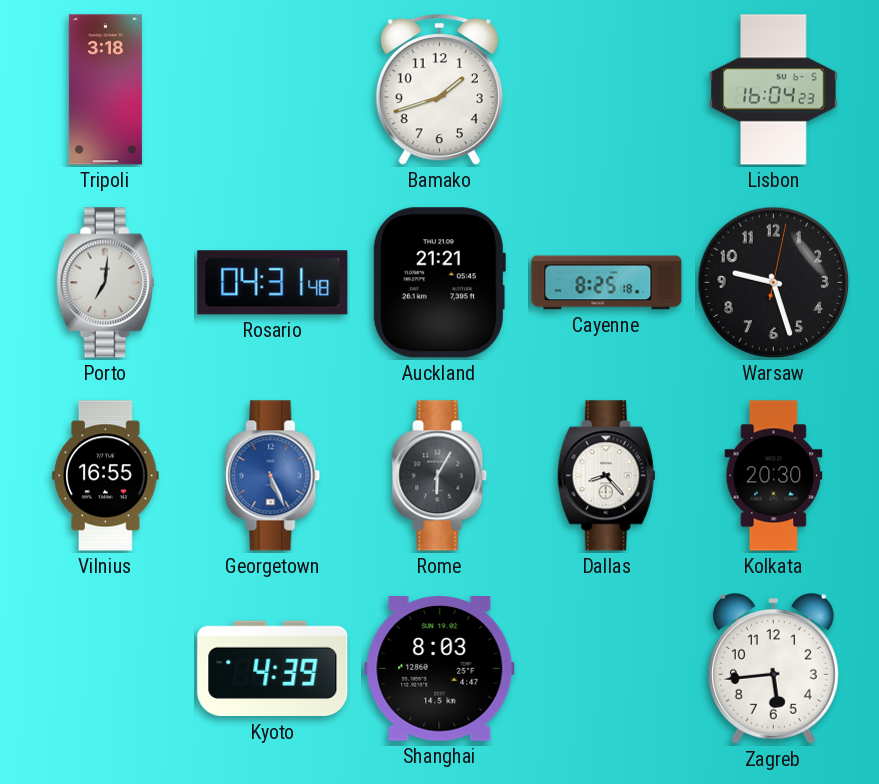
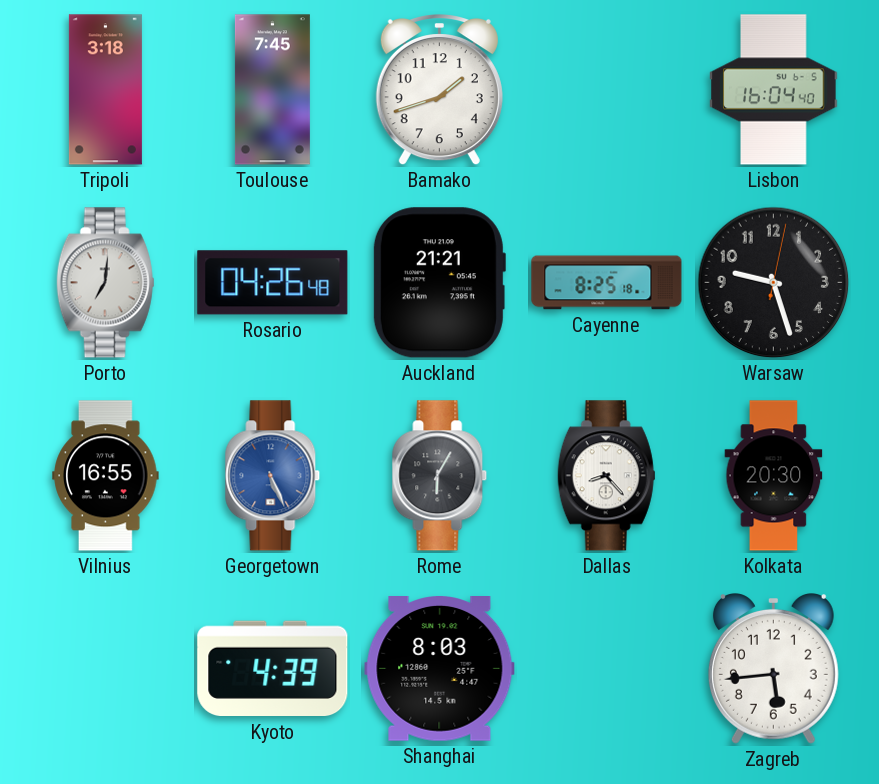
Toulouse: none -> 7:45
Lisbon: 16:04:23 -> 16:04:40
Rosario: 04:31 -> 04:26
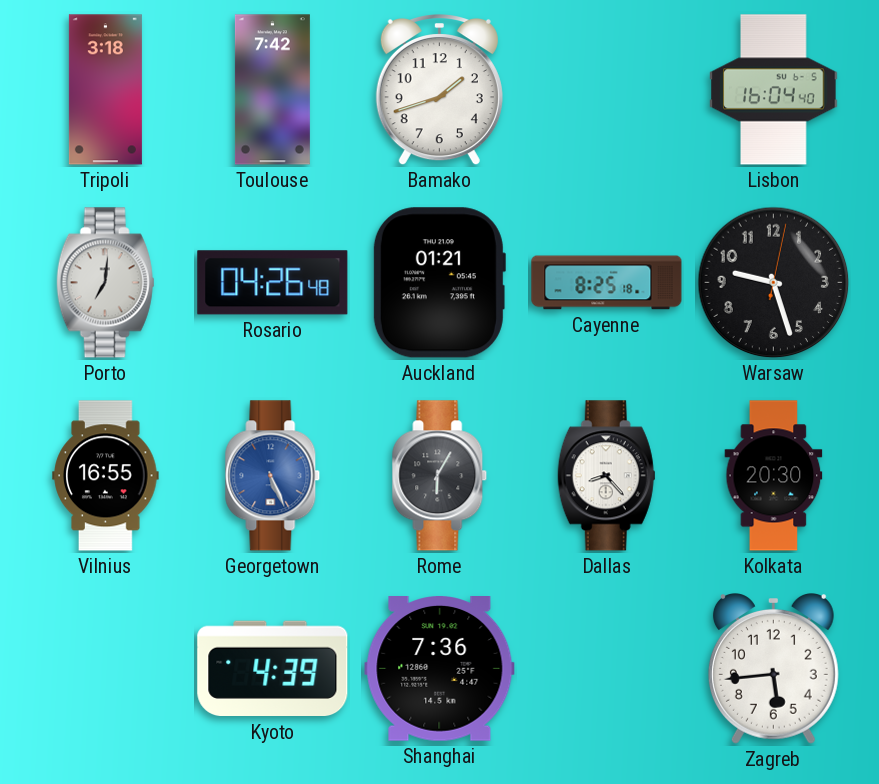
Toulouse: 7:45 -> 7:42
Auckland: 21:21 -> 01:21
Shanghai: 8:03 -> 7:36
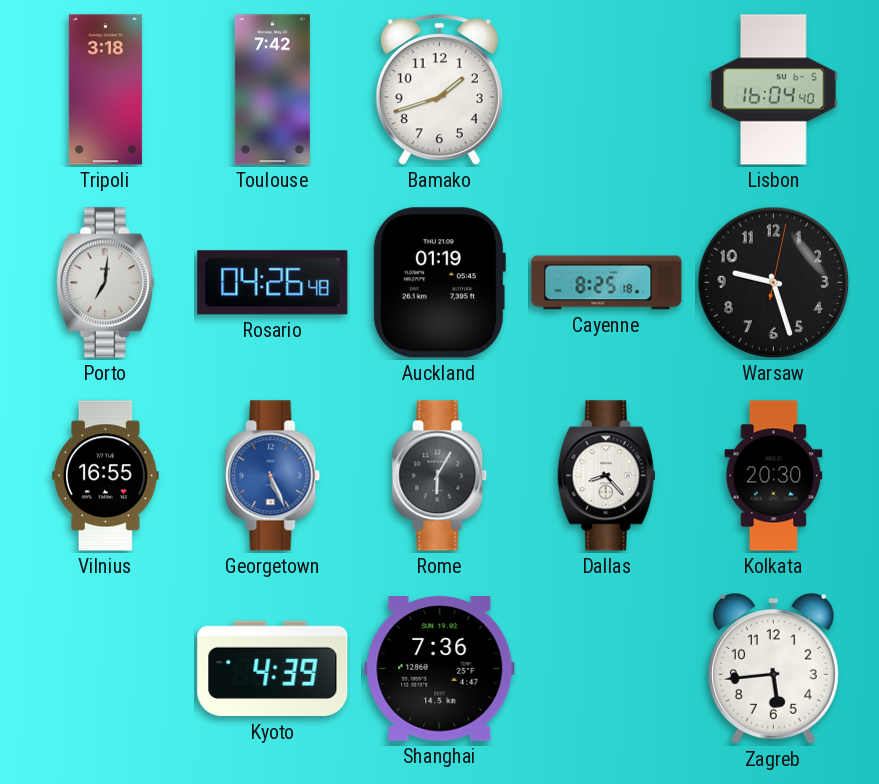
Auckland: 01:21 -> 01:19
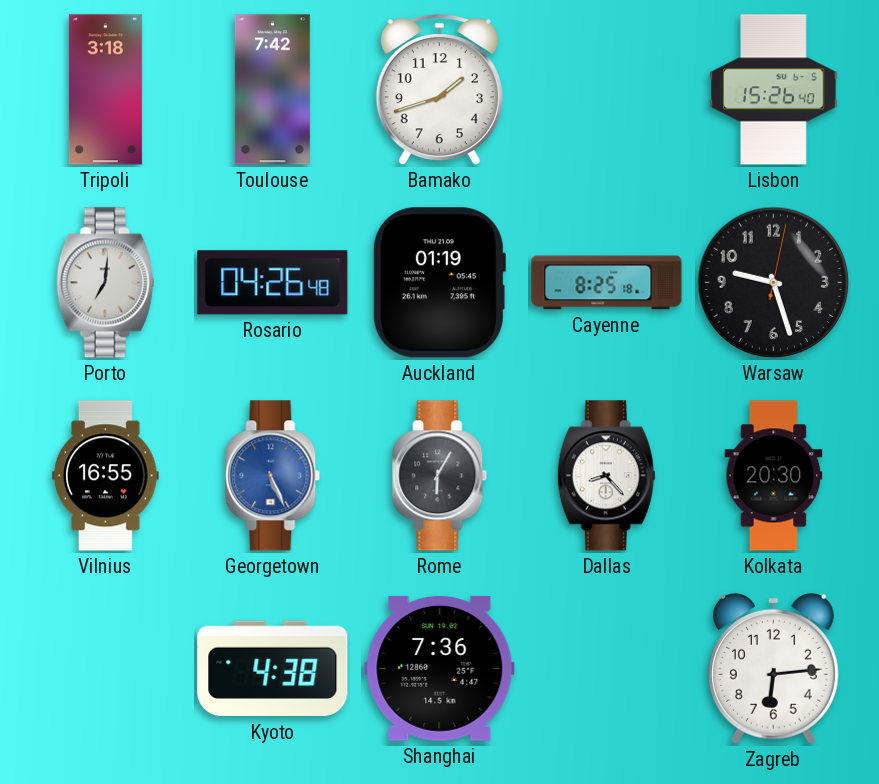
Lisbon: 16:04 -> 15:26
Kyoto: 4:39 -> 4:38
Zagreb: 5:44 -> 6:14
